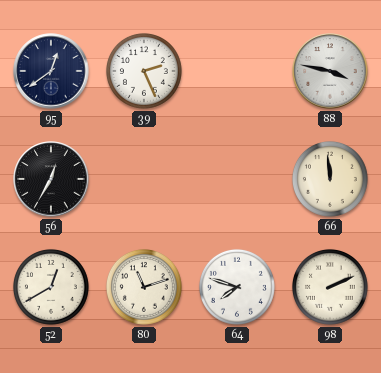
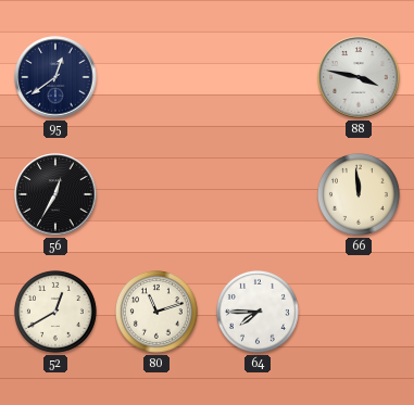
39: 2:26 -> none
64: 7:48 -> 7:45
98: 2:11 -> none
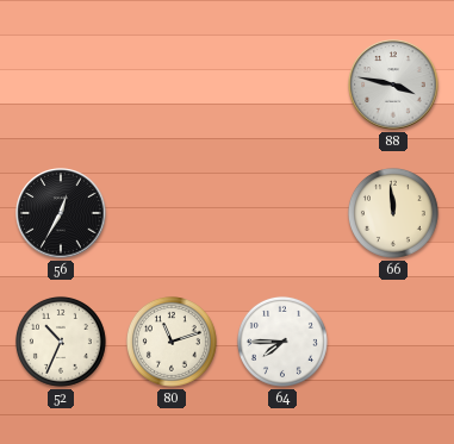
95: 12:39 -> none
52: 12:40 -> 10:34
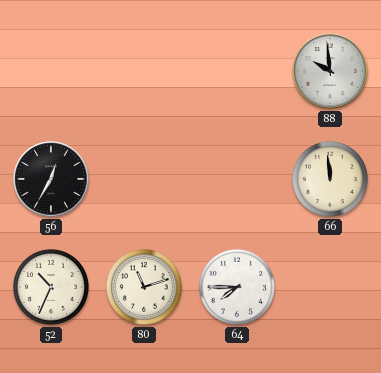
88: 3:47 -> 9:59
